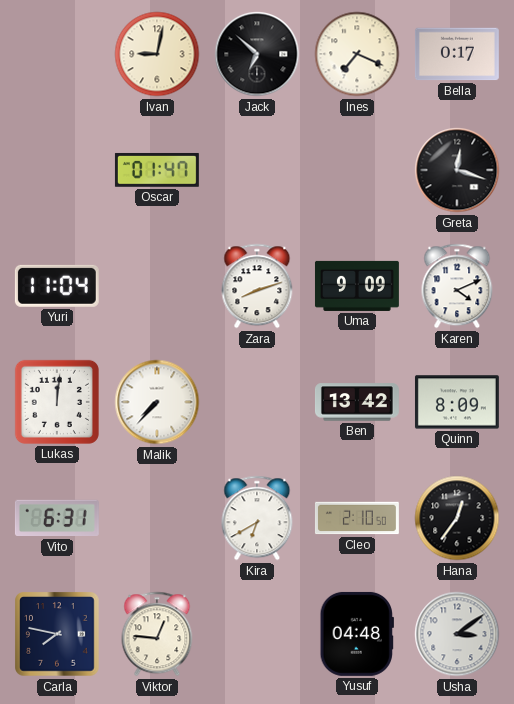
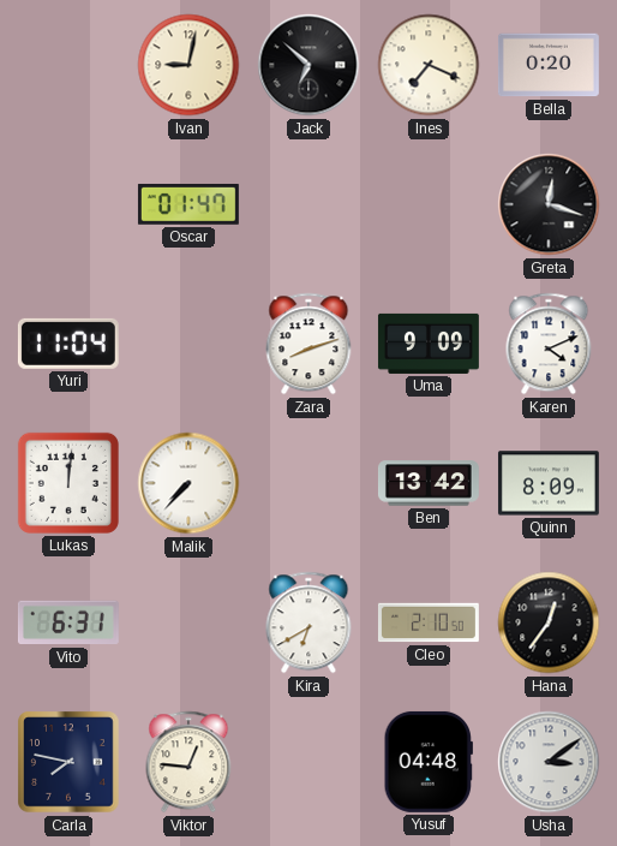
Bella: 0:17 -> 0:20
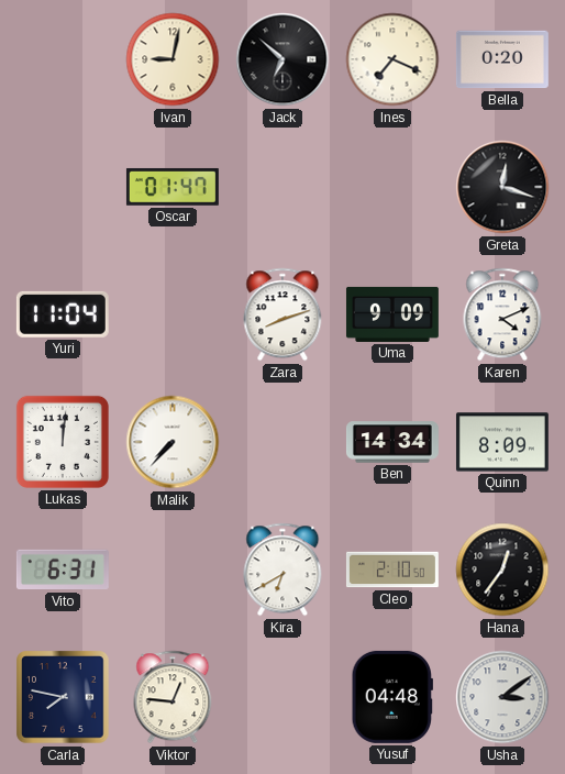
Ben: 13:42 -> 14:34
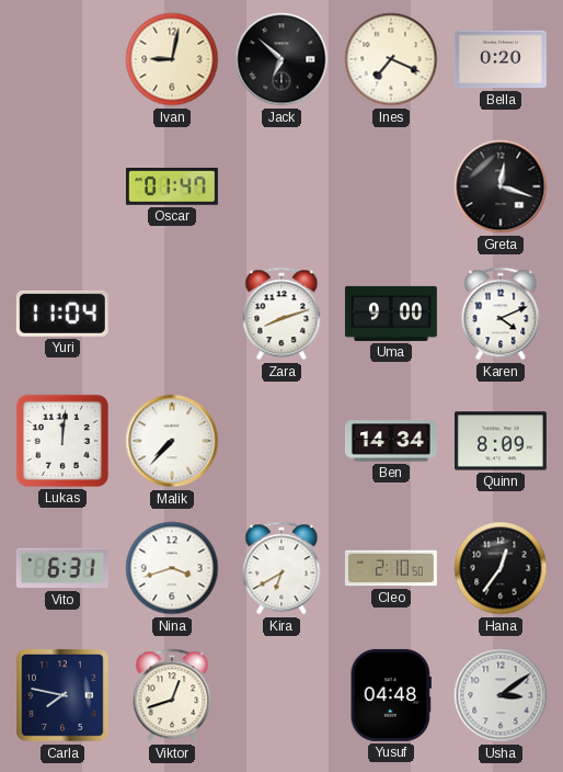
Uma: 9:09 -> 9:00
Nina: none -> 3:42
Viktor: 12:46 -> 12:42
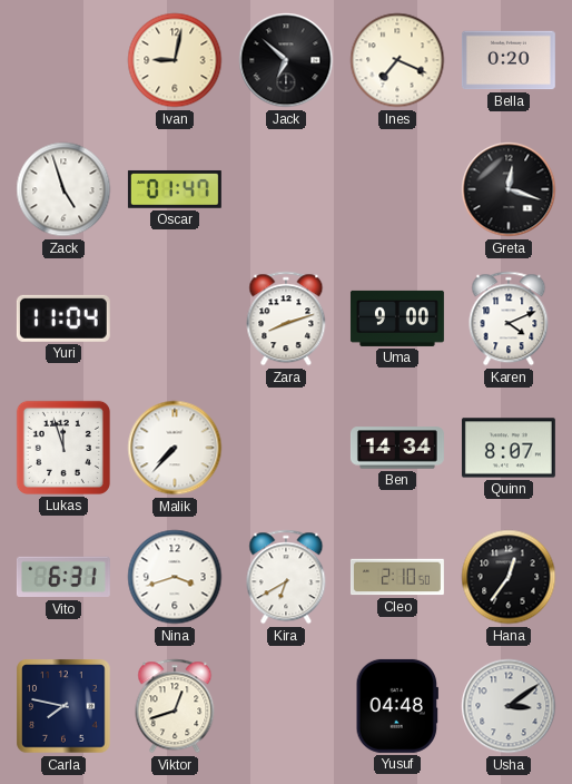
Zack: none -> 4:57
Lukas: 12:01 -> 11:57
Quinn: 8:09 -> 8:07
